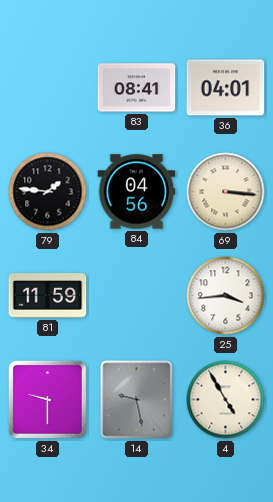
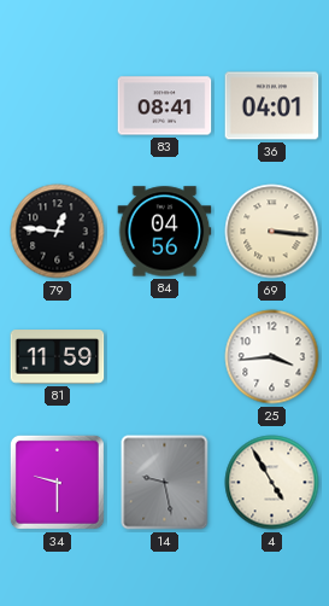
79: 1:46 -> 12:46
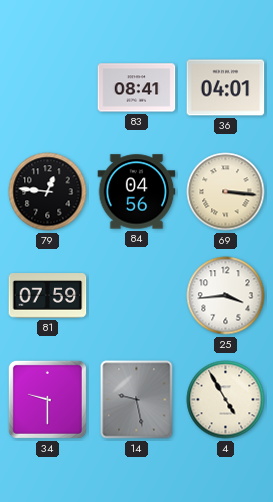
81: 11:59 -> 07:59
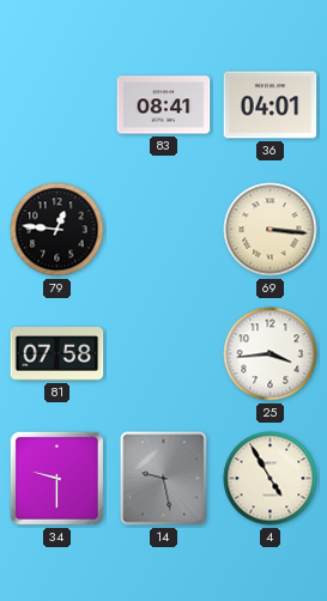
84: 04:56 -> none
81: 07:59 -> 07:58
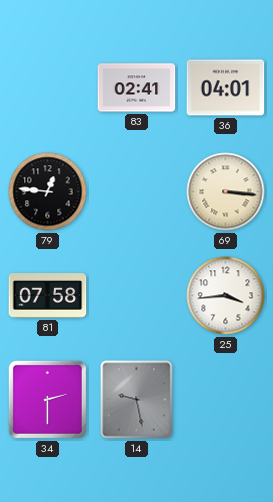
83: 08:41 -> 02:41
34: 9:30 -> 2:30
4: 4:55 -> none
